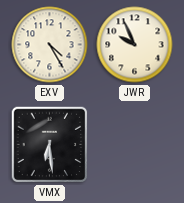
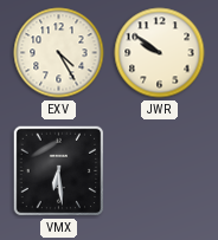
JWR: 9:56 -> 9:51
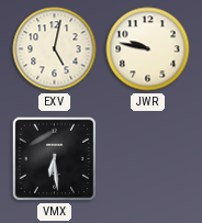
EXV: 4:25 -> 5:02
JWR: 9:51 -> 9:47
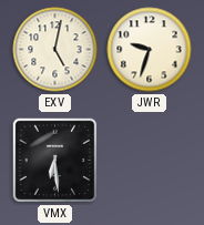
JWR: 9:47 -> 9:33
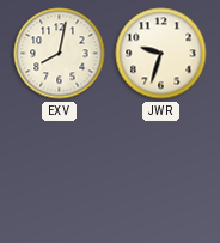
EXV: 5:02 -> 8:02
VMX: 6:29 -> none
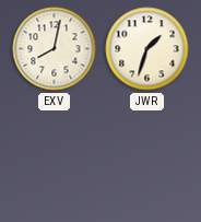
JWR: 9:33 -> 1:33
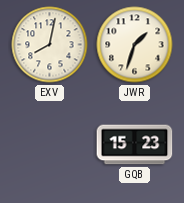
GQB: none -> 15:23
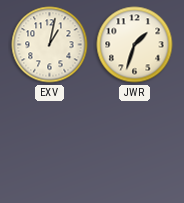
EXV: 8:02 -> 1:02
GQB: 15:23 -> none
